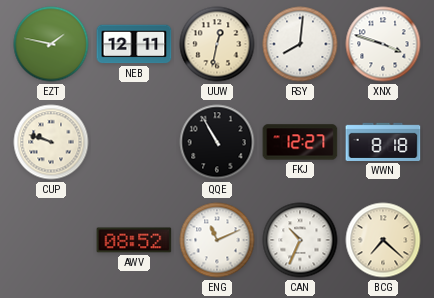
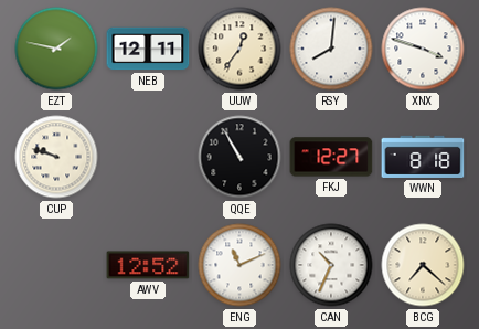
UUW: 12:32 -> 12:36
AWV: 08:52 -> 12:52
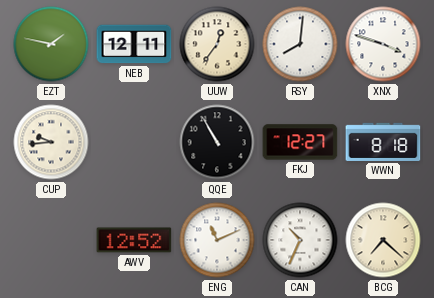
CUP: 9:48 -> 9:44
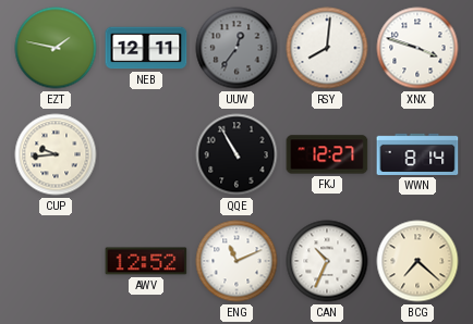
UUW dial: cream -> grey
WWN: 8:18 -> 8:14
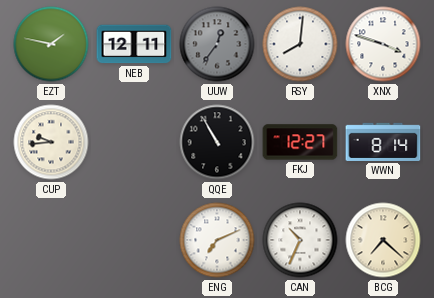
AWV: 12:52 -> none
ENG: 11:11 -> 7:11
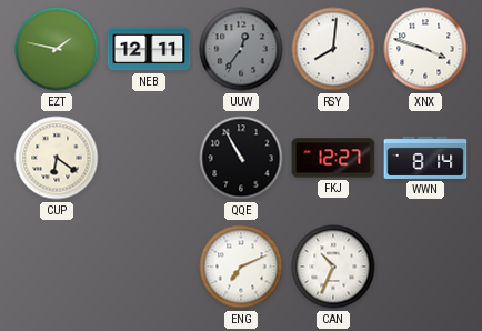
CUP: 9:44 -> 6:21
BCG: 7:22 -> none
